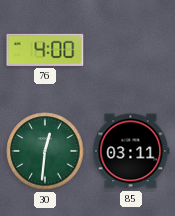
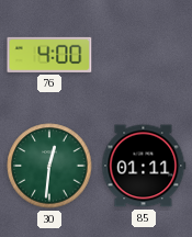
85: 03:11 -> 01:11
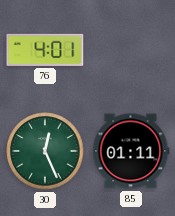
76: 4:00 -> 4:01
30: 12:31 -> 12:26
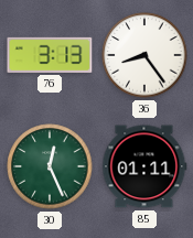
76: 4:01 -> 3:13
36: none -> 8:24
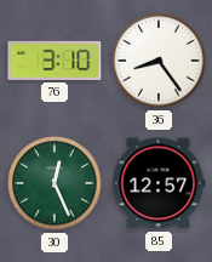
76: 3:13 -> 3:10
85: 01:11 -> 12:57
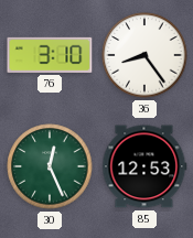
85: 12:57 -> 12:53
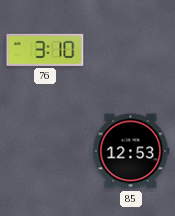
36: 8:24 -> none
30: 12:26 -> none
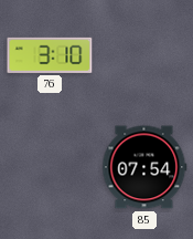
85: 12:53 -> 07:54
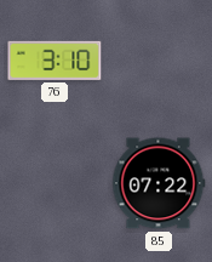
85: 07:54 -> 07:22
